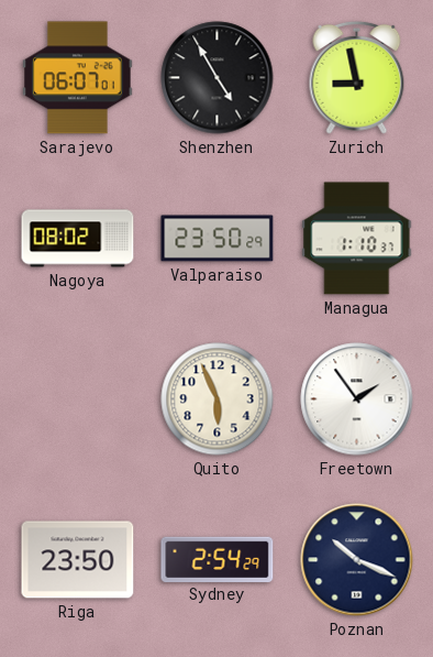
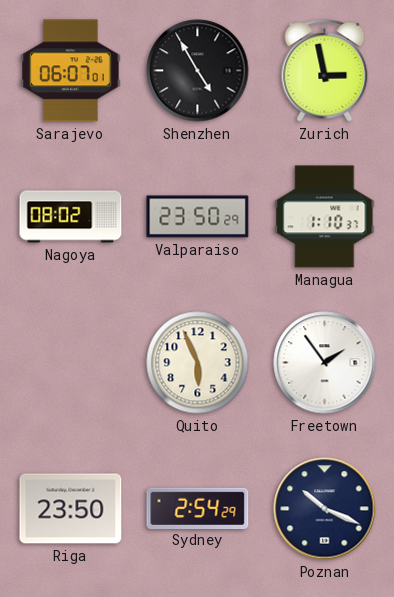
Zurich: 8:58 -> 2:58
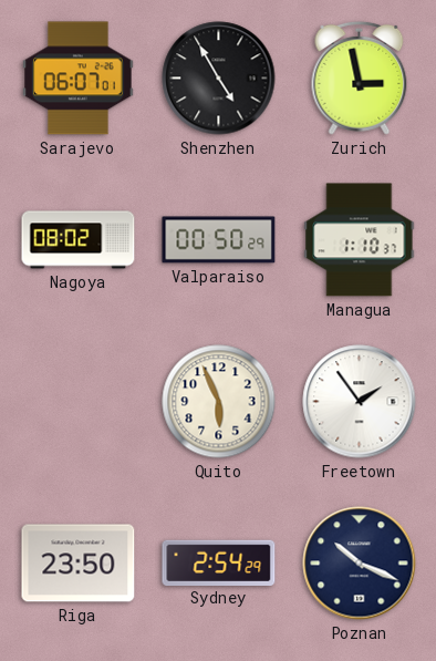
Valparaiso: 23:50 -> 00:50
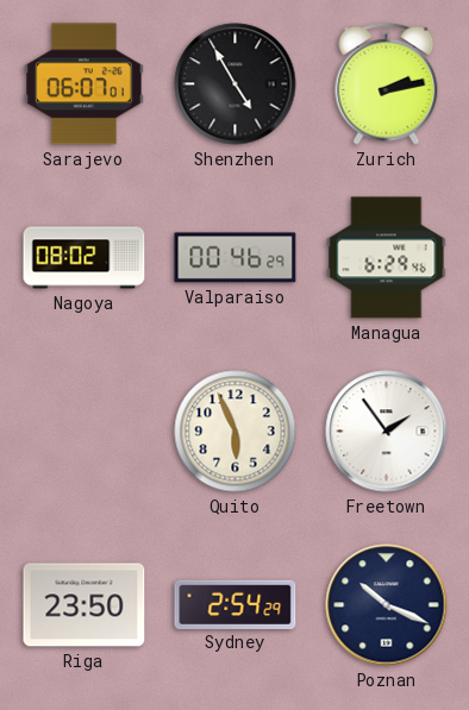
Zurich: 2:58 -> 2:13
Valparaiso: 00:50 -> 00:46
Managua: 1:10 -> 6:29
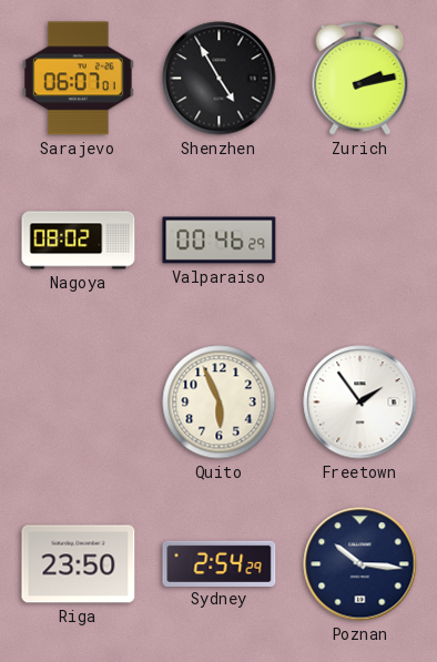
Managua: 6:29 -> none
Poznan: 10:19 -> 10:16
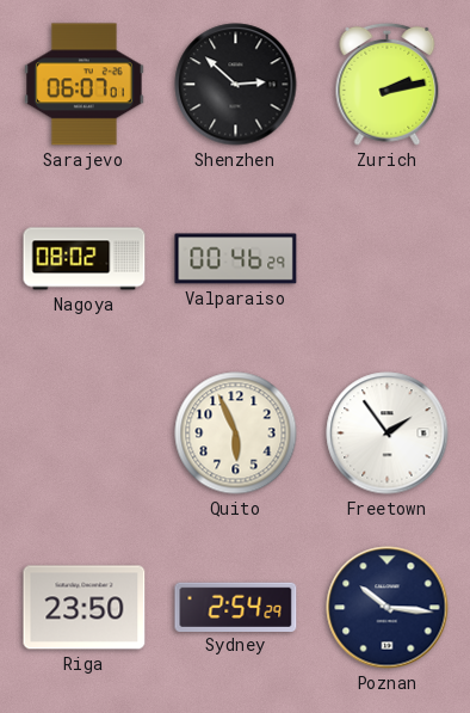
Shenzhen: 4:55 -> 2:52
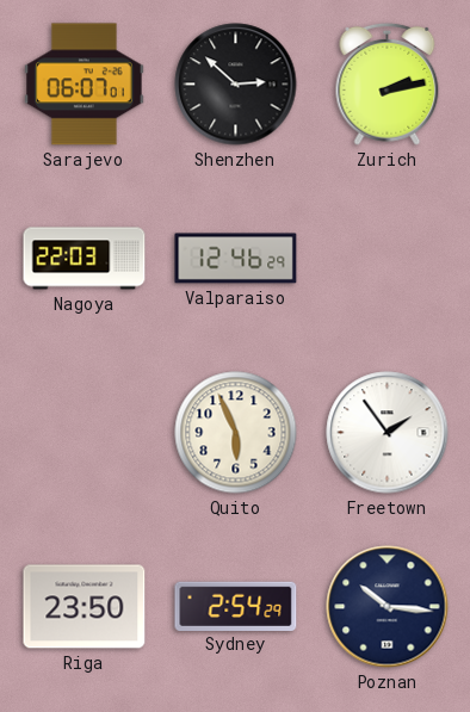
Nagoya: 08:02 -> 22:03
Valparaiso: 00:46 -> 12:46
